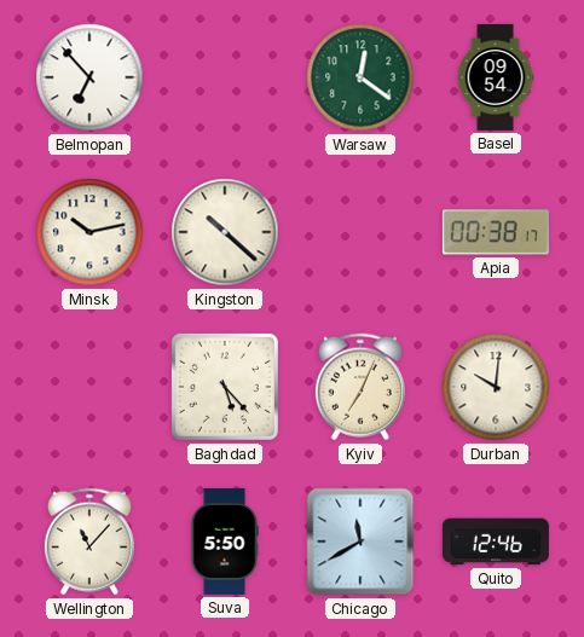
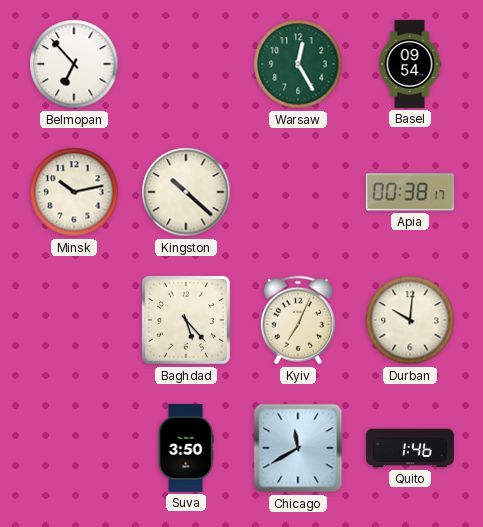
Warsaw: 12:21 -> 12:25
Wellington: 11:07 -> none
Suva: 5:50 -> 3:50
Quito: 12:46 -> 1:46
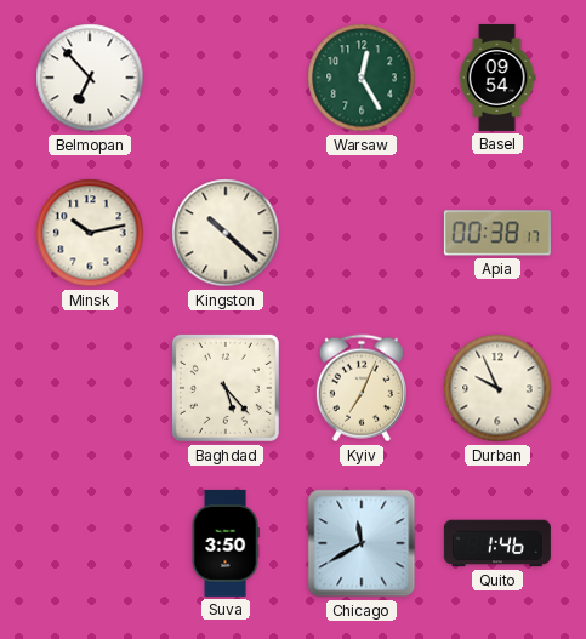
Durban: 10:01 -> 9:56
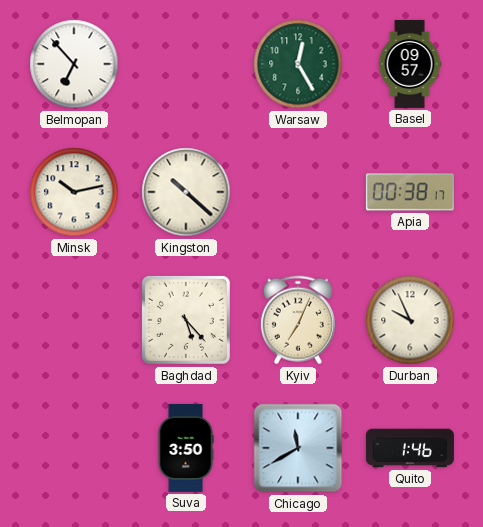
Basel: 09:54 -> 09:57
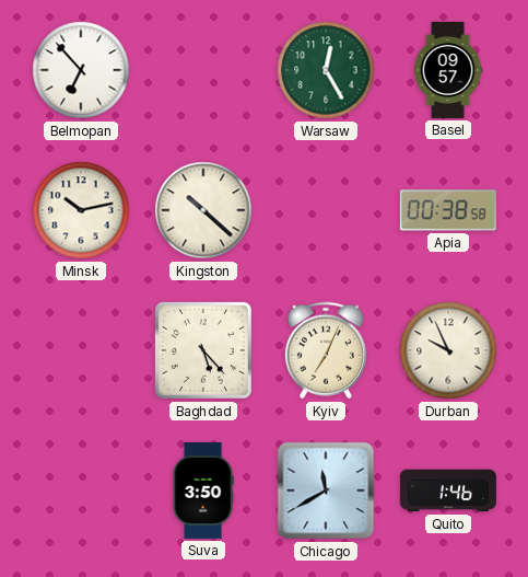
Apia: 00:38:17 -> 00:38:58
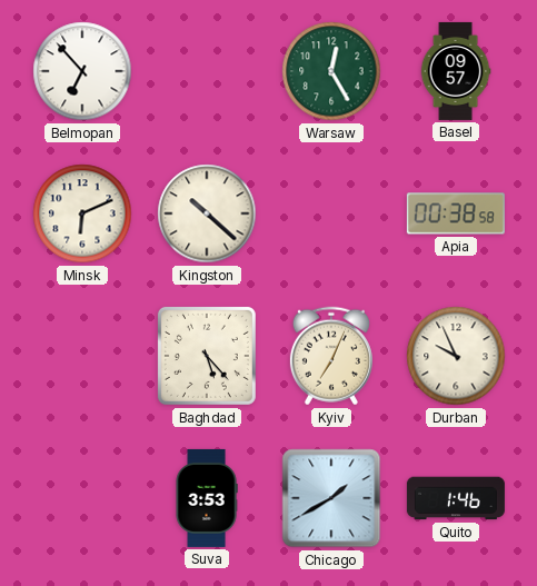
Minsk: 10:13 -> 6:11
Suva: 3:50 -> 3:53
Chicago: 11:40 -> 1:40
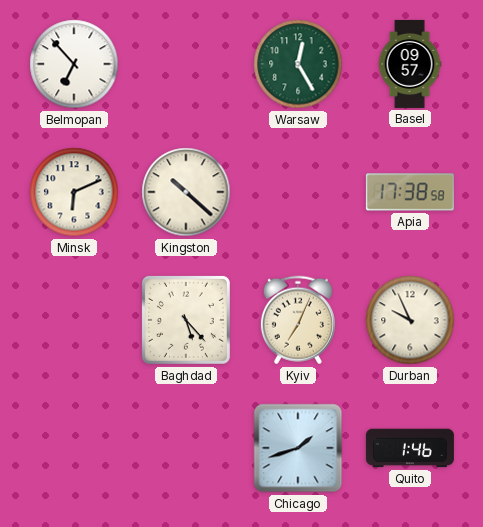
Apia: 00:38 -> 17:38
Suva: 3:53 -> none
Chicago: 1:40 -> 1:42
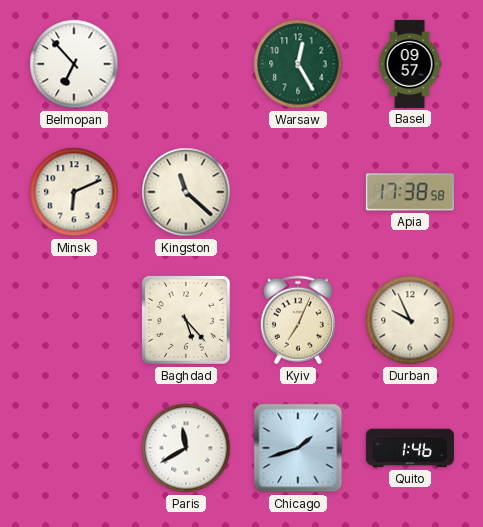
Kingston: 10:22 -> 11:22
Paris: none -> 11:40
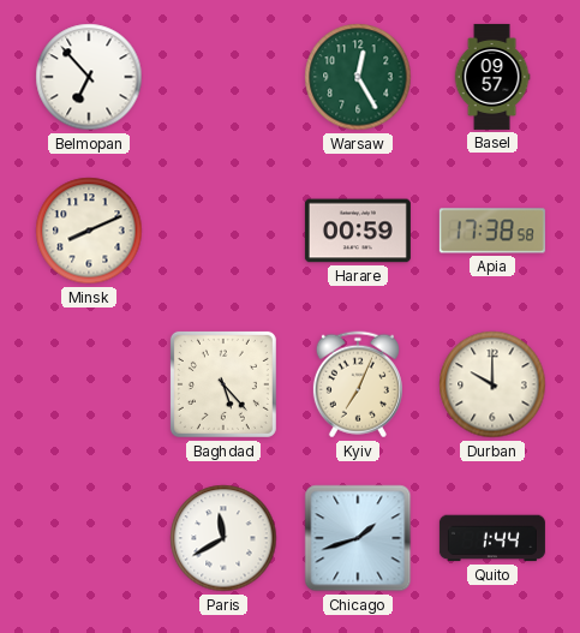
Minsk: 6:11 -> 8:11
Kingston: 11:22 -> none
Harare: none -> 00:59
Durban: 9:56 -> 10:00
Quito: 1:46 -> 1:44
